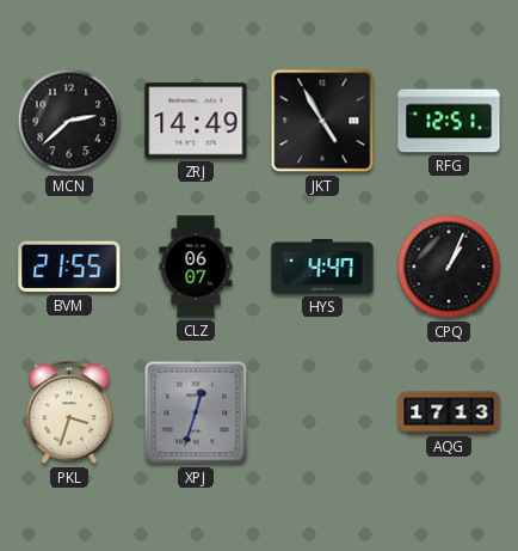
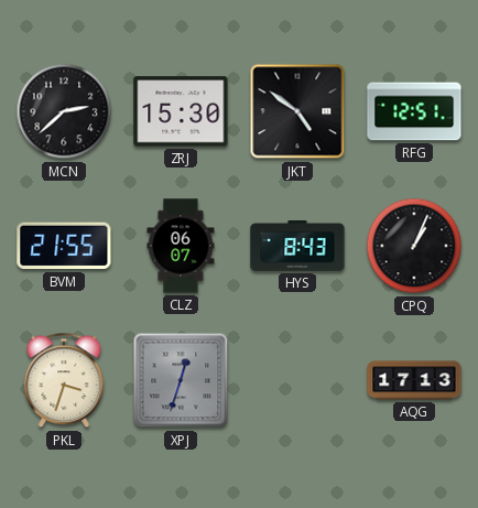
ZRJ: 14:49 -> 15:30
JKT: 4:55 -> 4:51
HYS: 4:47 -> 8:43
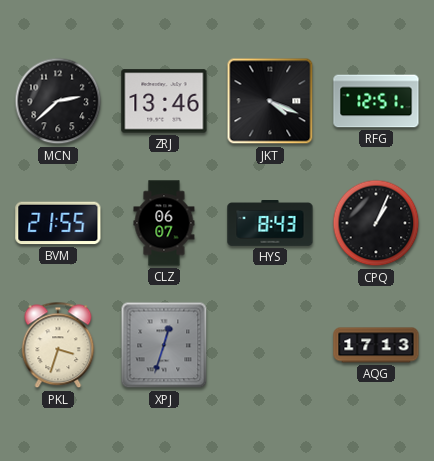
ZRJ: 15:30 -> 13:46
JKT: 4:51 -> 4:19
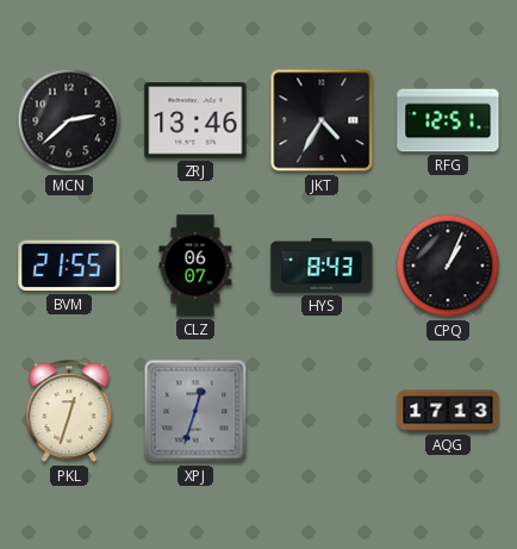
JKT: 4:19 -> 4:35
PKL: 3:33 -> 12:33
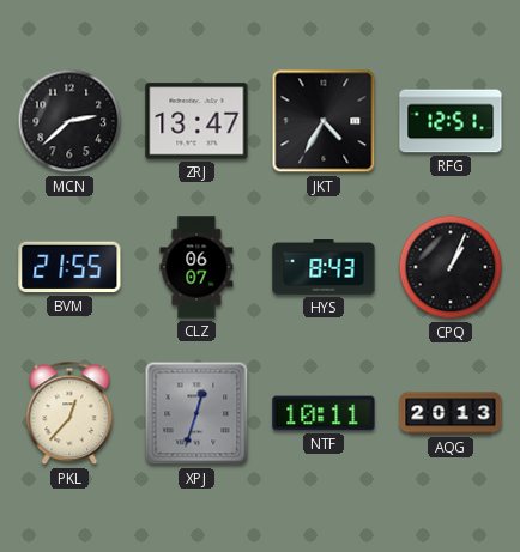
ZRJ: 13:46 -> 13:47
PKL: 12:33 -> 12:37
NTF: none -> 10:11
AQG: 17:13 -> 20:13
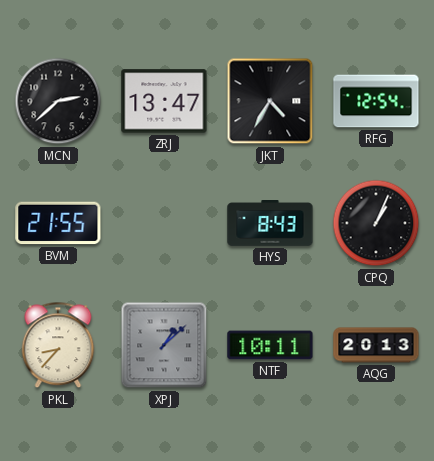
RFG: 12:51 -> 12:54
CLZ: 06:07 -> none
PKL: 12:37 -> 8:37
XPJ: 12:33 -> 1:08
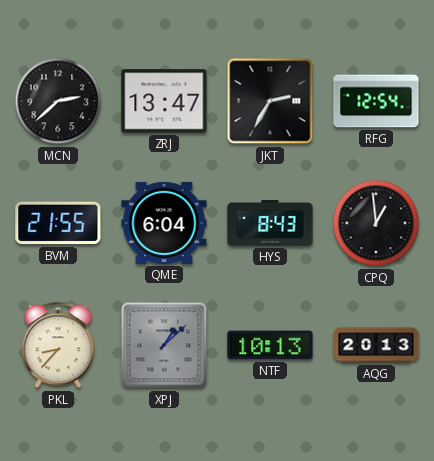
JKT: 4:35 -> 2:35
QME: none -> 6:04
CPQ: 1:04 -> 12:59
NTF: 10:11 -> 10:13
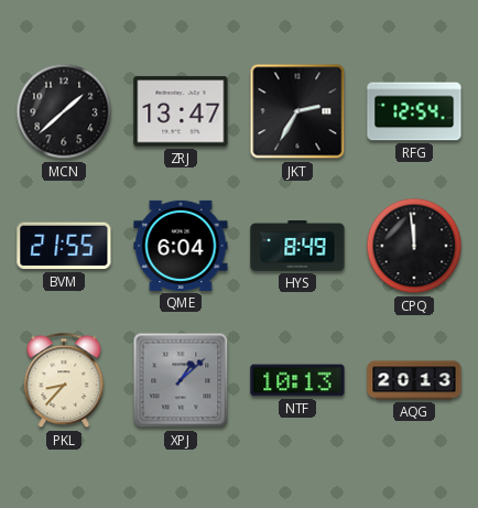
MCN: 2:38 -> 1:38
HYS: 8:43 -> 8:49
CPQ: 12:59 -> 11:59
